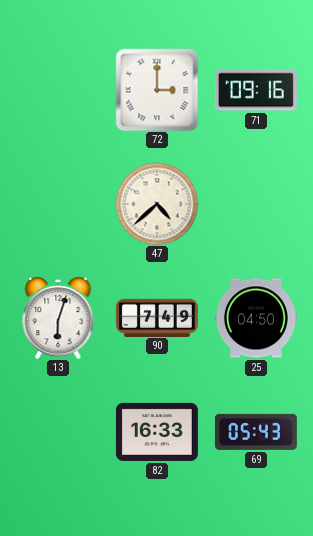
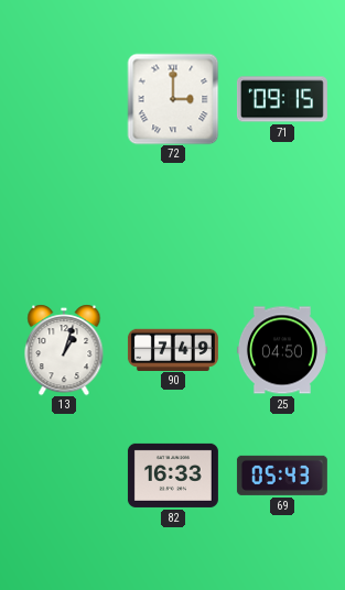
71: 09:16 -> 09:15
47: 4:38 -> none
13: 6:03 -> 1:03
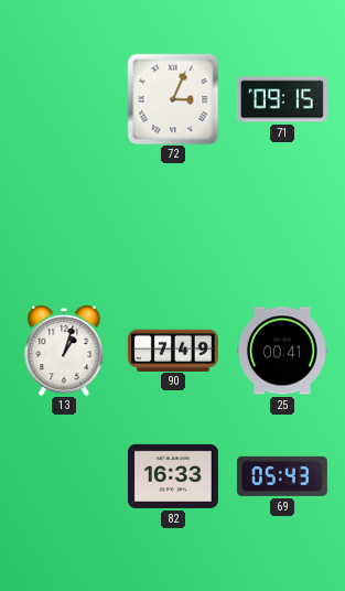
72: 3:00 -> 3:04
25: 04:50 -> 00:41
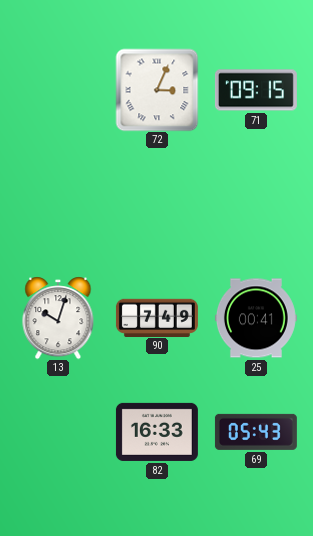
13: 1:03 -> 10:03
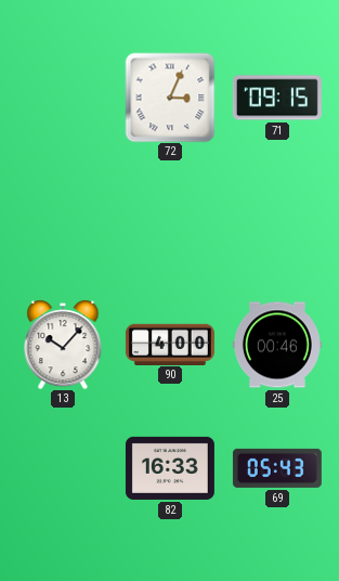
13: 10:03 -> 10:07
90: 7:49 -> 4:00
25: 00:41 -> 00:46
